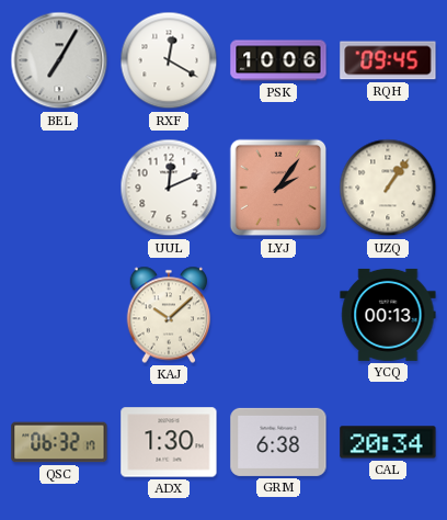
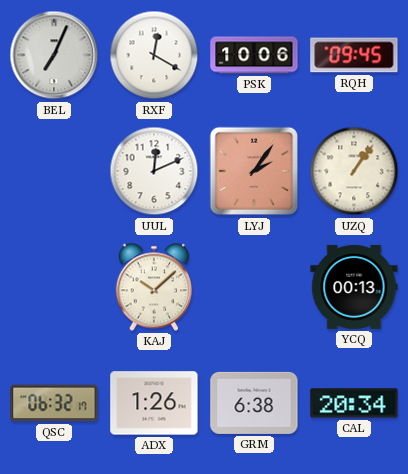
BEL: 7:05 -> 7:04
ADX: 1:30 -> 1:26
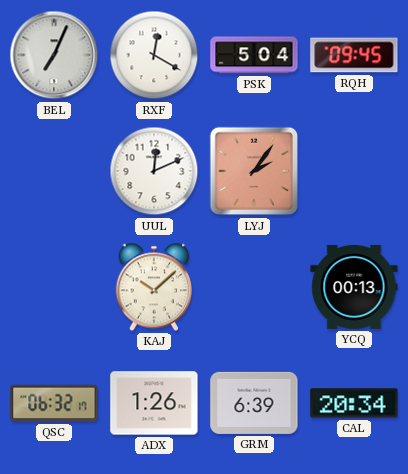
PSK: 10:06 -> 5:04
UZQ: 1:06 -> none
GRM: 6:38 -> 6:39
